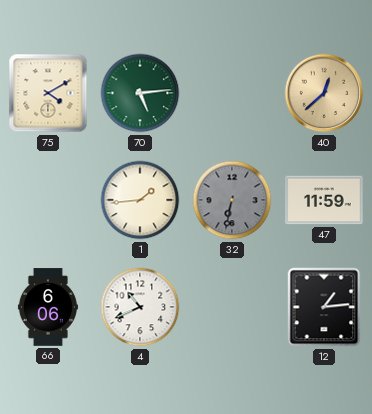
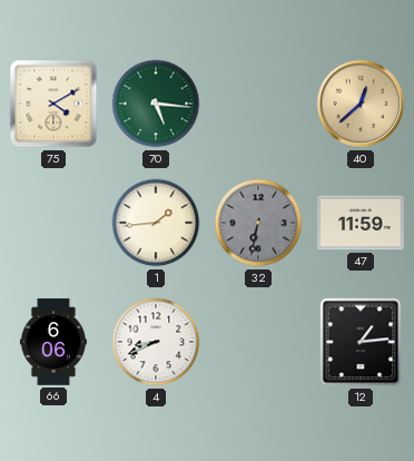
70: 5:14 -> 5:16
4: 10:41 -> 8:41
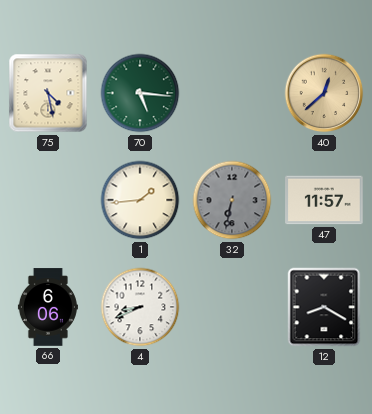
75: 4:10 -> 4:28
47: 11:59 -> 11:57
12: 1:14 -> 8:20
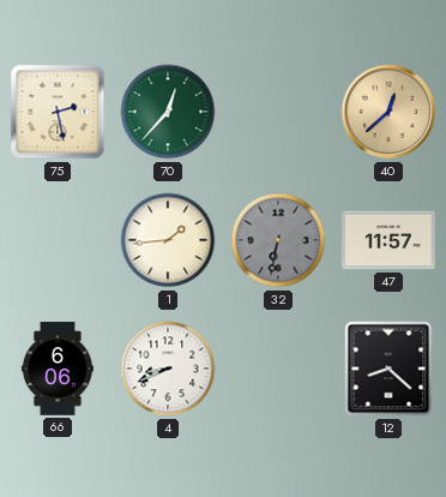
75: 4:28 -> 2:28
70: 5:16 -> 12:37
12: 8:20 -> 8:22
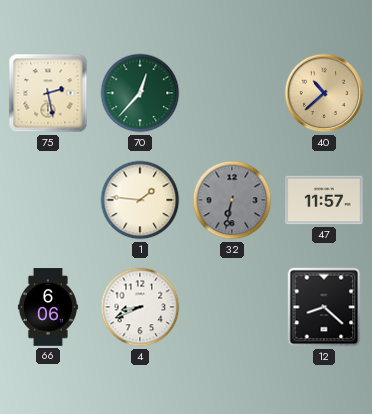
40: 12:38 -> 10:38
1: 1:44 -> 1:46
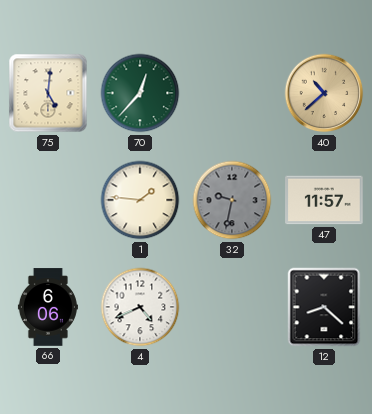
75: 2:28 -> 5:01
32: 6:32 -> 9:32
4: 8:41 -> 4:41
